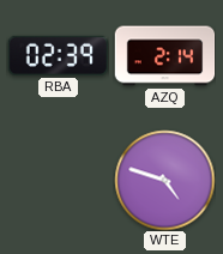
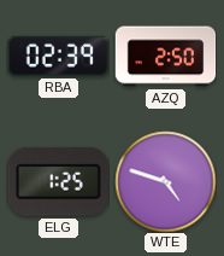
AZQ: 2:14 -> 2:50
ELG: none -> 1:25
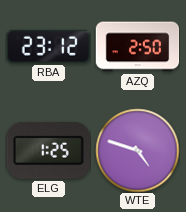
RBA: 02:39 -> 23:12
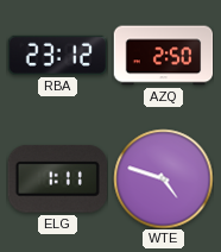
ELG: 1:25 -> 1:11
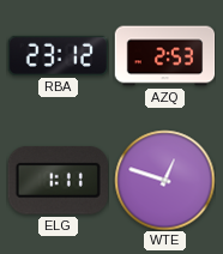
AZQ: 2:50 -> 2:53
WTE: 4:48 -> 12:48
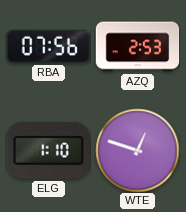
RBA: 23:12 -> 07:56
ELG: 1:11 -> 1:10
